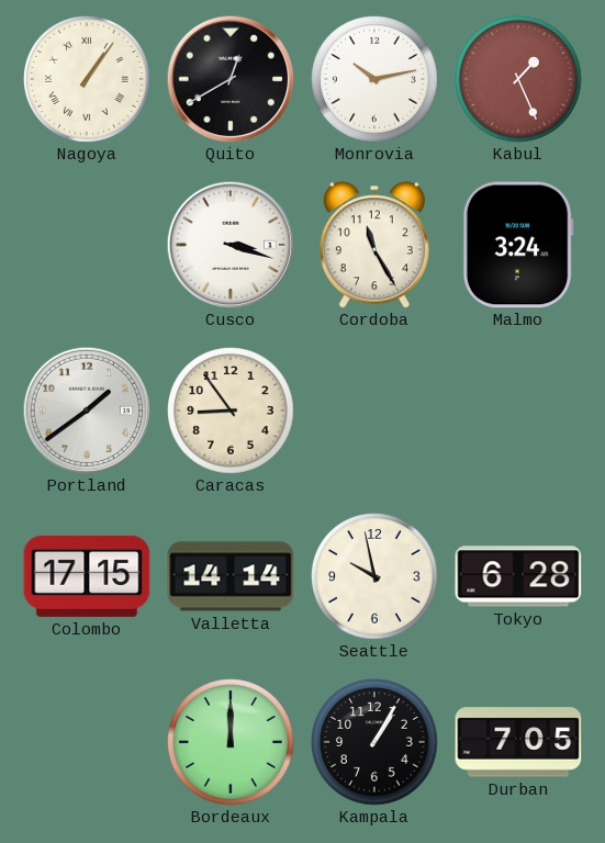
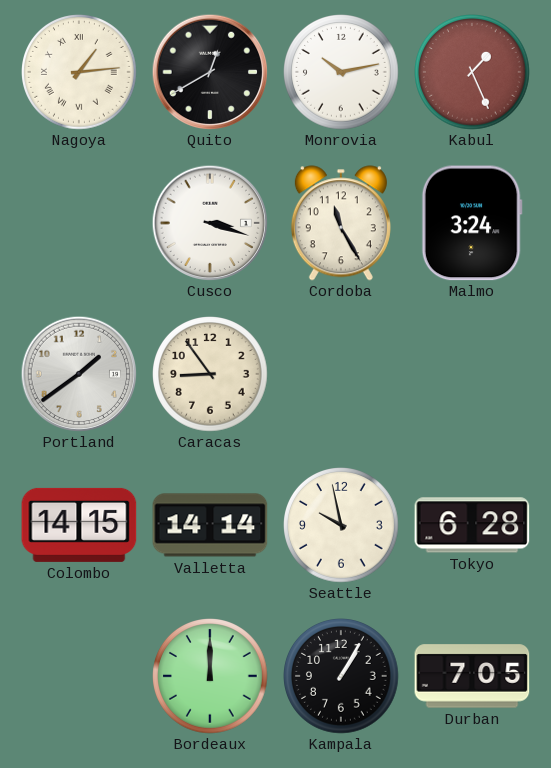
Nagoya: 1:06 -> 1:14
Colombo: 17:15 -> 14:15
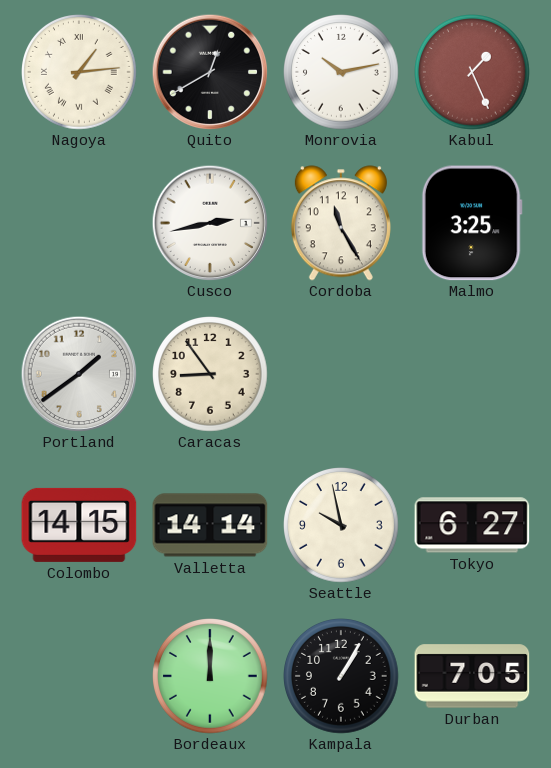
Cusco: 3:18 -> 2:43
Malmo: 3:24 -> 3:25
Tokyo: 6:28 -> 6:27
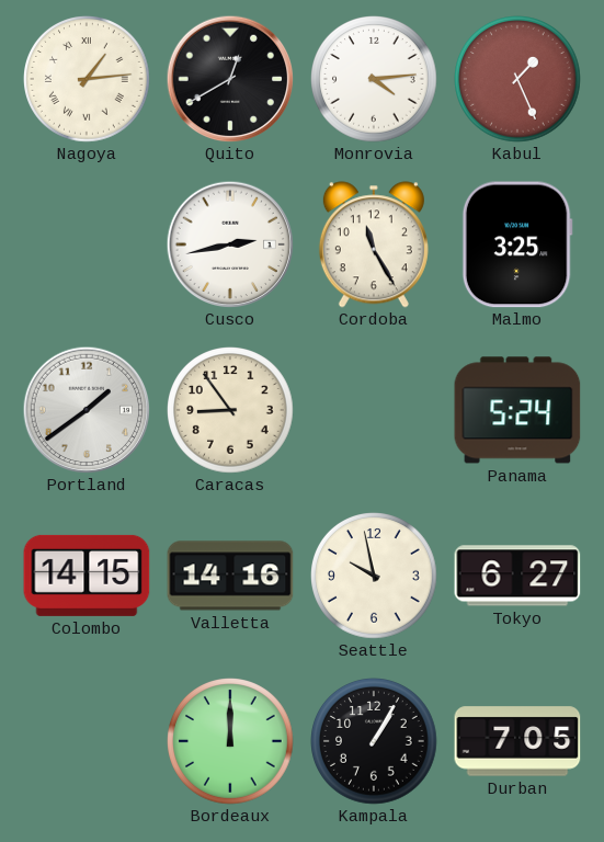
Monrovia: 10:13 -> 4:14
Panama: none -> 5:24
Valletta: 14:14 -> 14:16
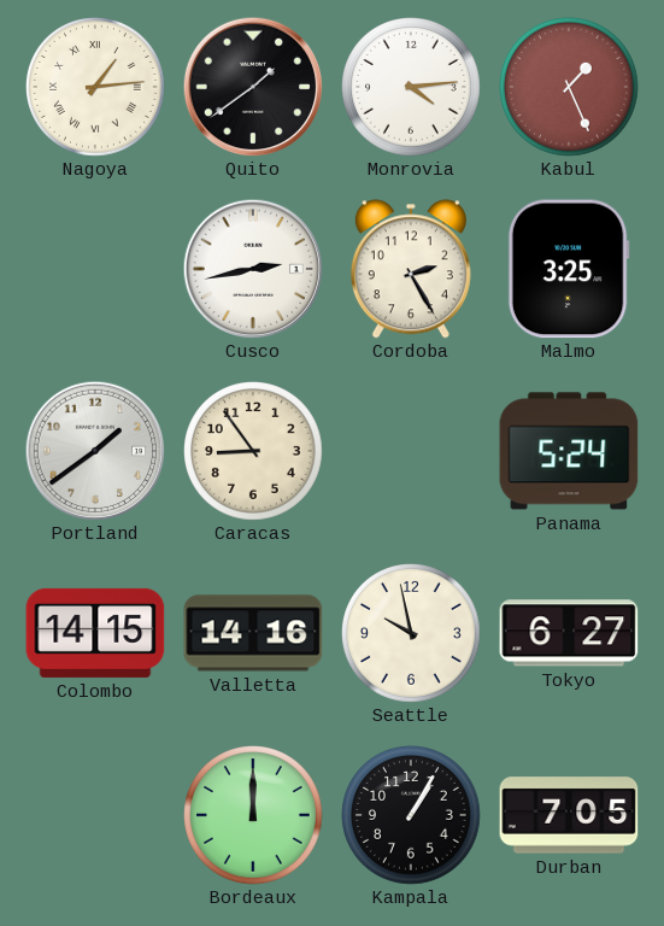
Quito: 12:40 -> 1:39
Cordoba: 11:25 -> 2:25
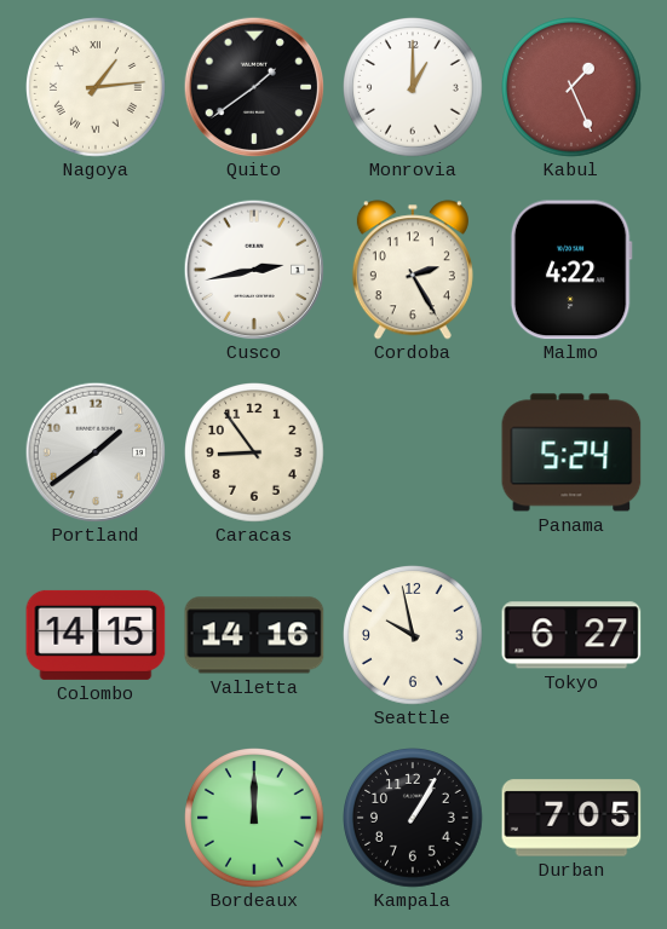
Monrovia: 4:14 -> 1:00
Malmo: 3:25 -> 4:22
